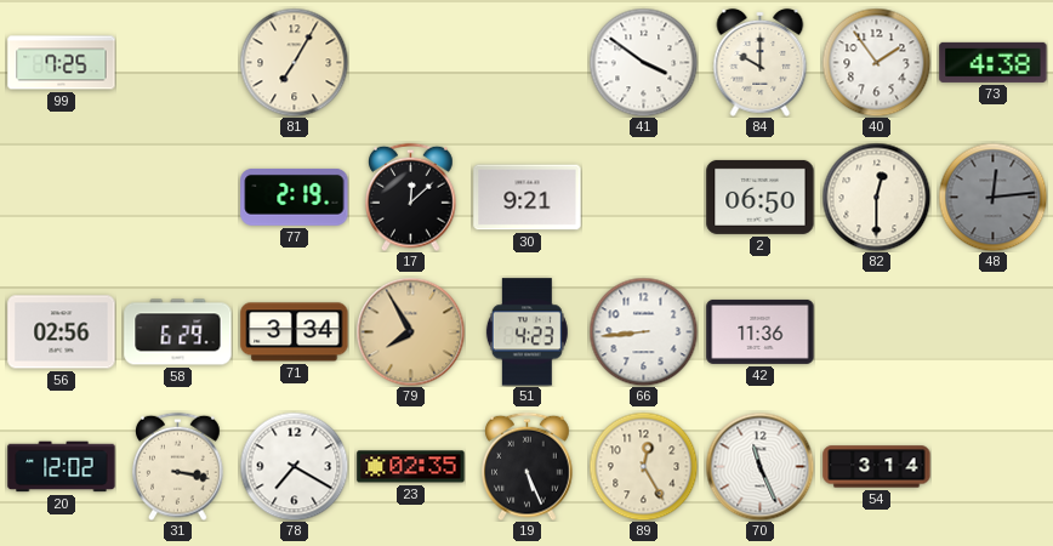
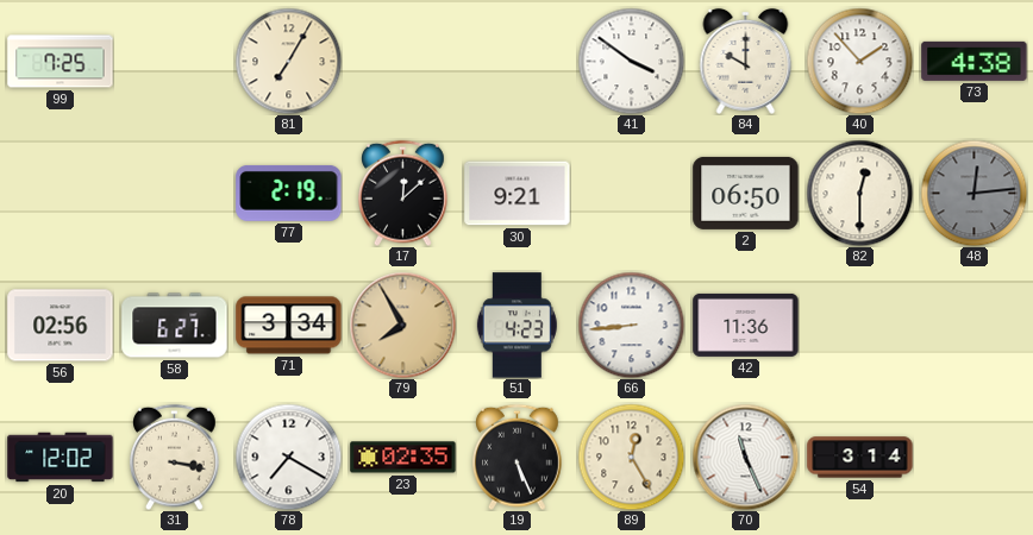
40: 1:54 -> 1:53
58: 6:29 -> 6:27
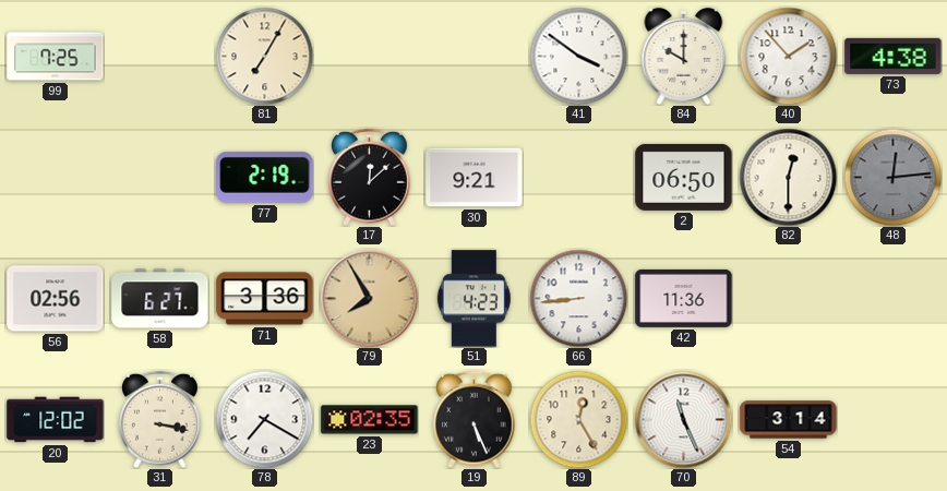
71: 3:34 -> 3:36
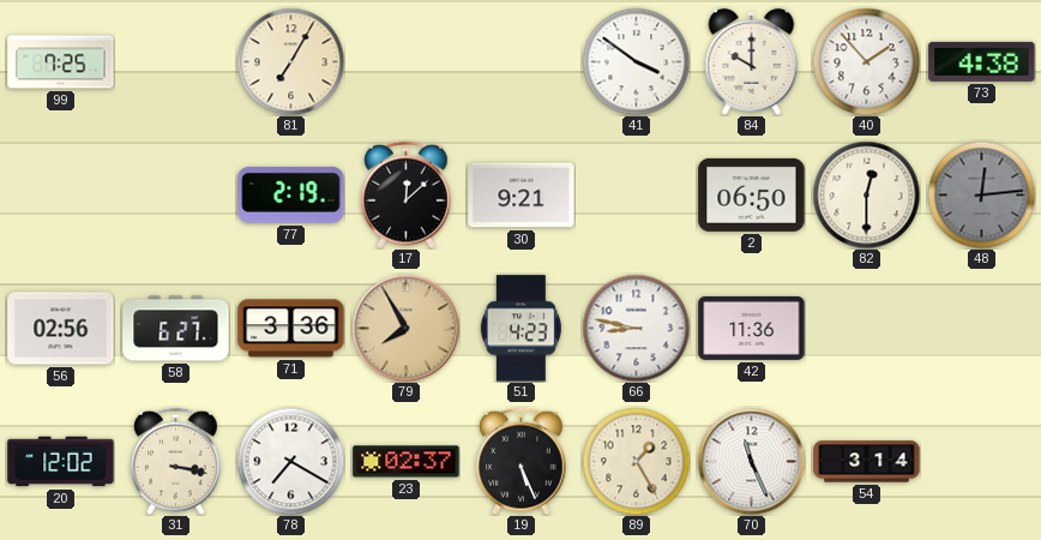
66: 8:44 -> 8:47
23: 02:35 -> 02:37
89: 12:25 -> 1:25
